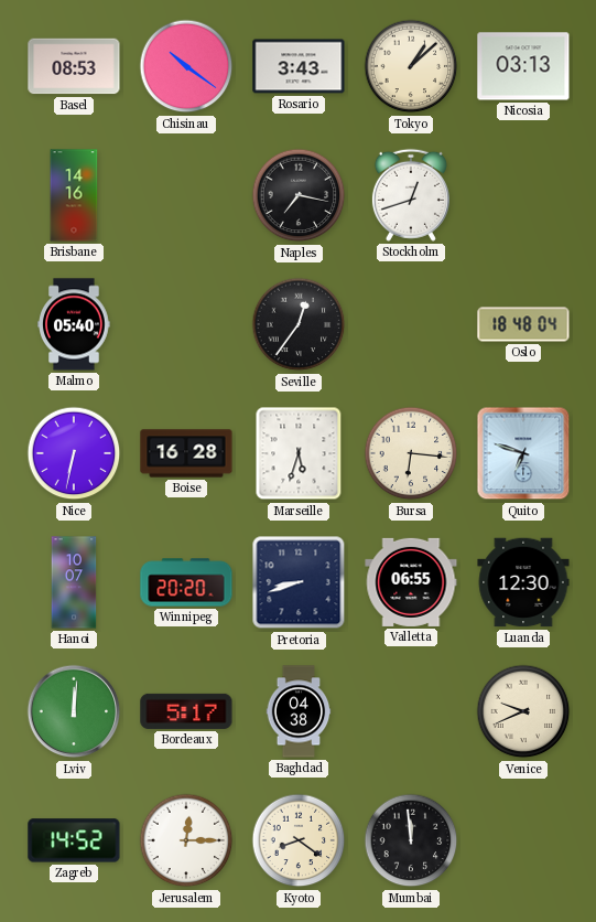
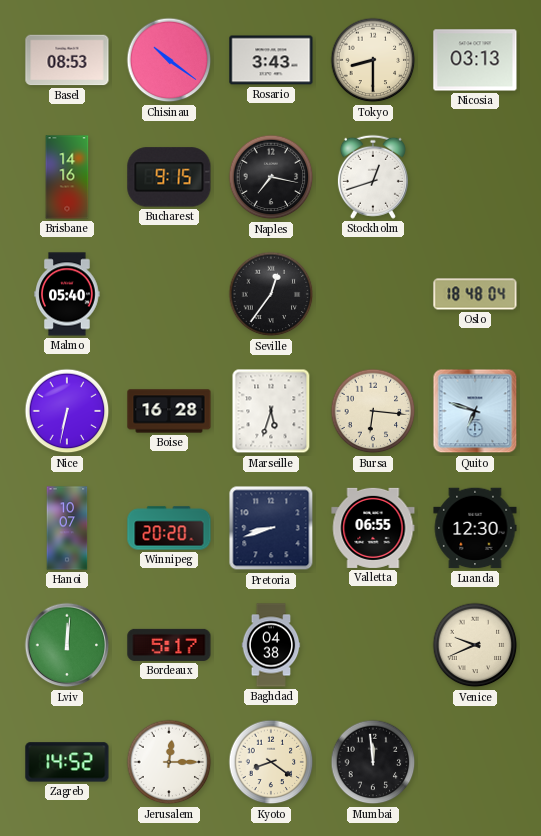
Tokyo: 1:08 -> 8:30
Bucharest: none -> 9:15
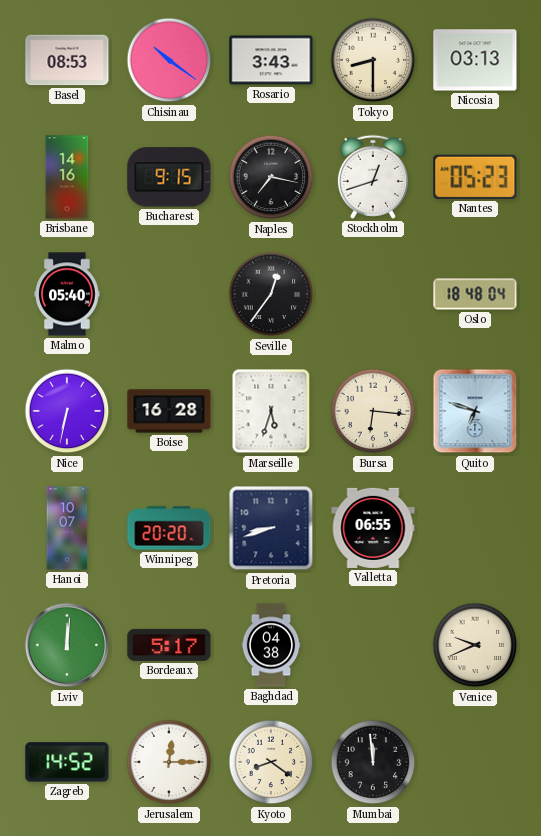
Nantes: none -> 05:23
Luanda: 12:30 -> none
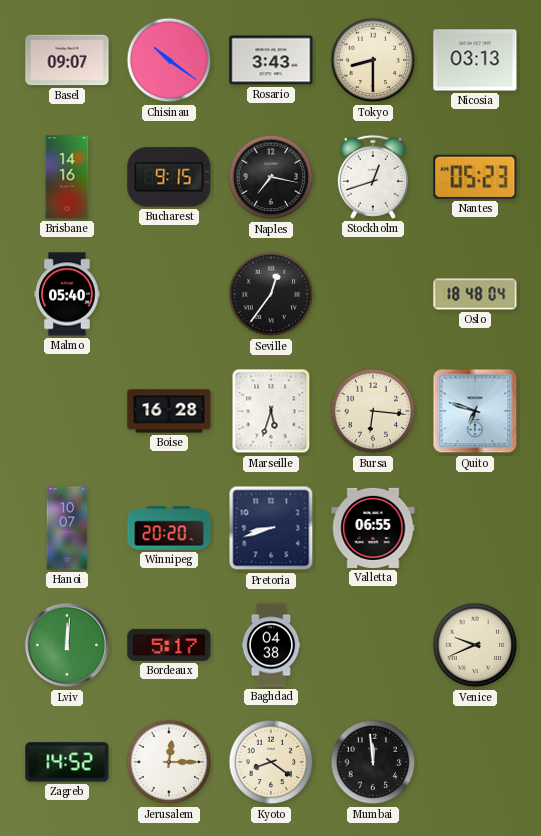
Basel: 08:53 -> 09:07
Nice: 6:32 -> none
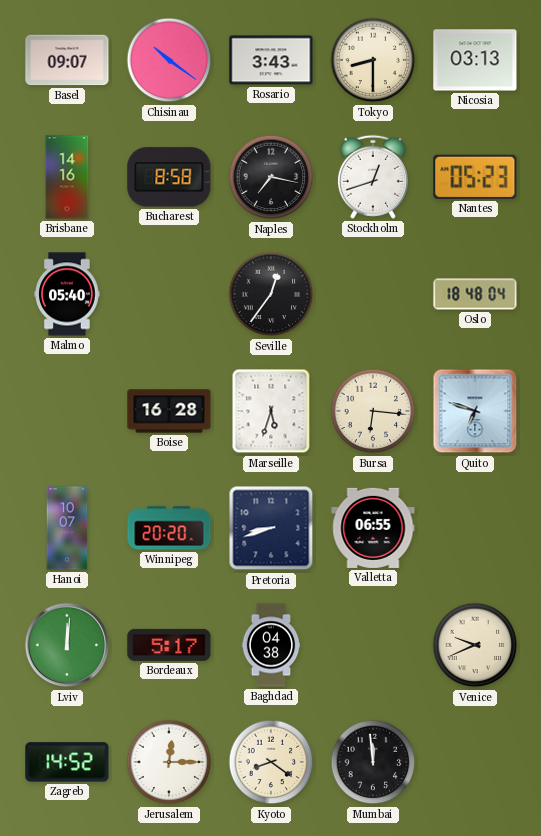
Bucharest: 9:15 -> 8:58
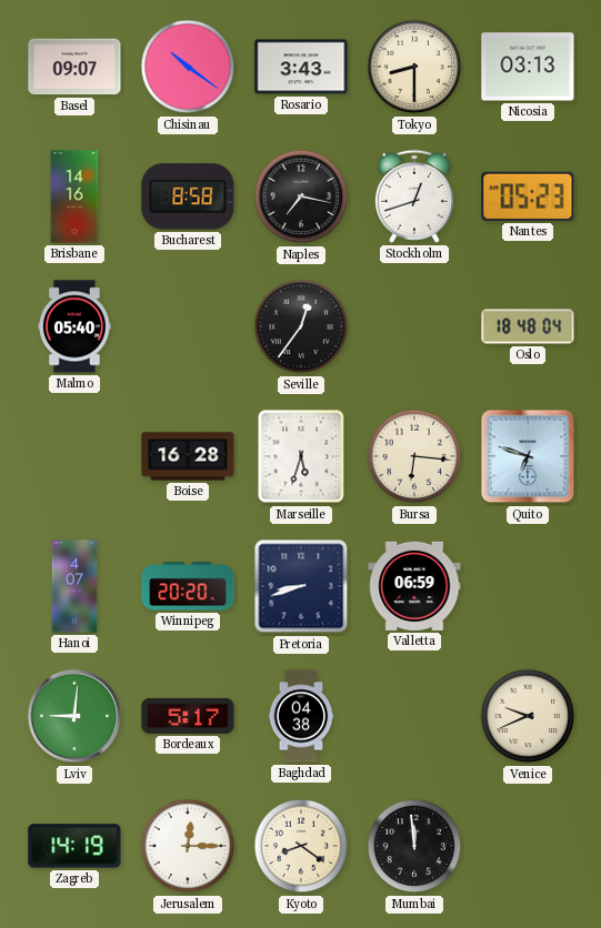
Hanoi: 10:07 -> 4:07
Valletta: 06:55 -> 06:59
Lviv: 12:01 -> 9:01
Zagreb: 14:52 -> 14:19
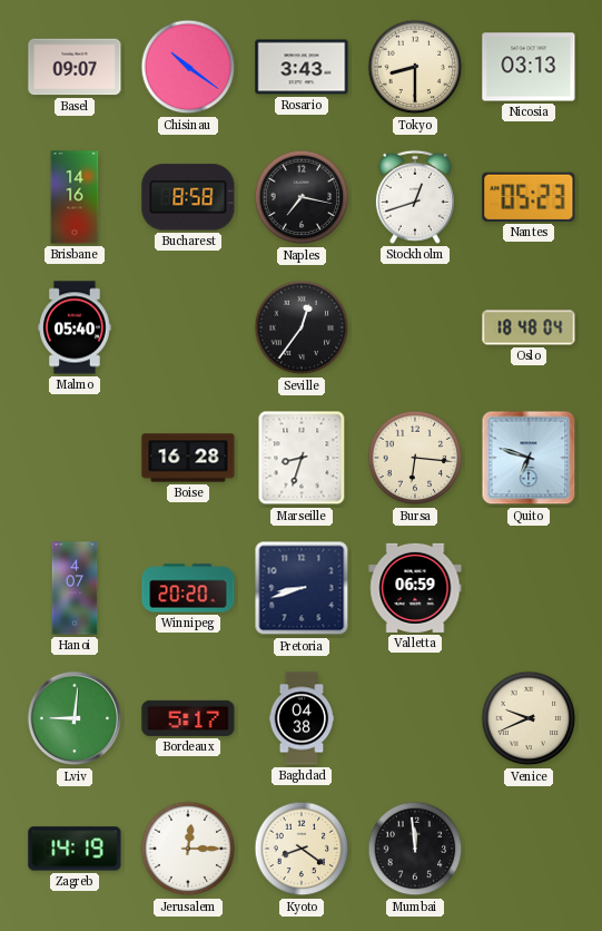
Marseille: 5:33 -> 8:33
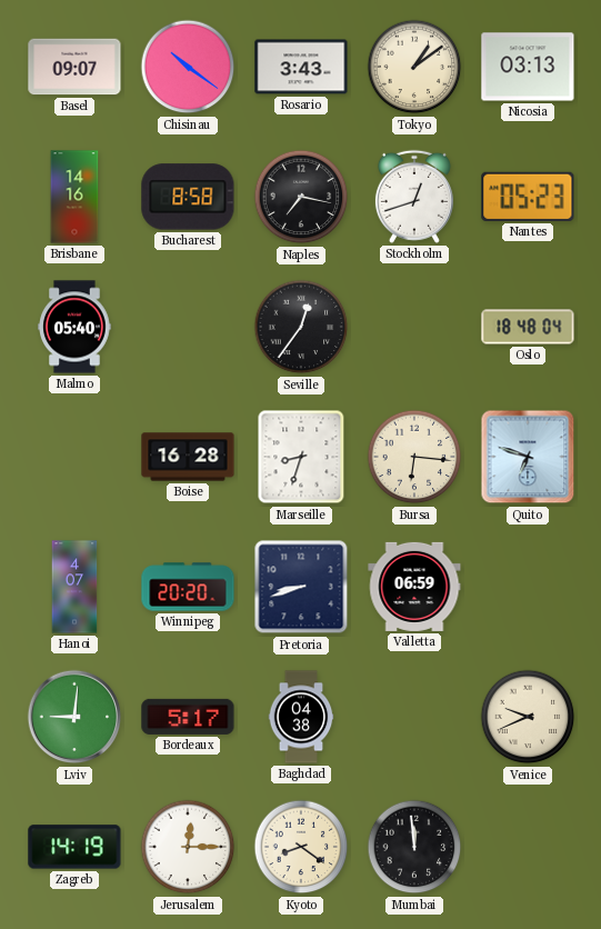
Tokyo: 8:30 -> 1:09
